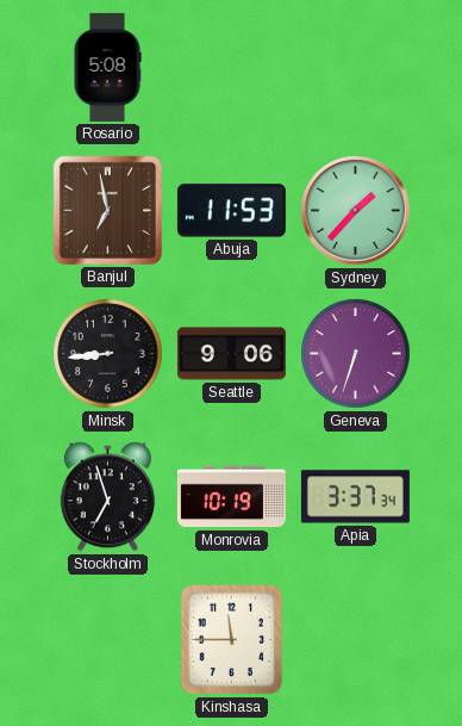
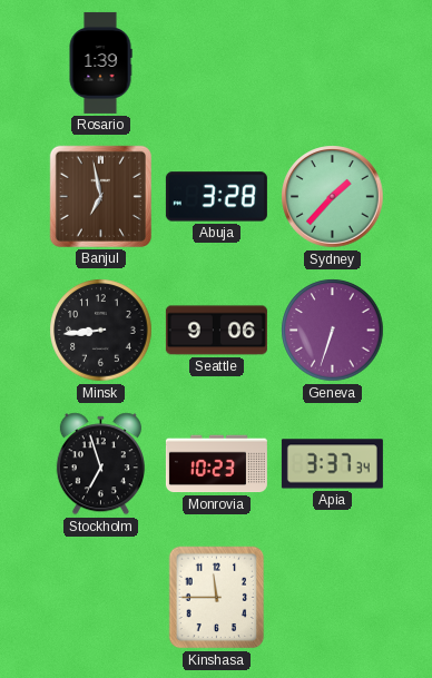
Rosario: 5:08 -> 1:39
Abuja: 11:53 -> 3:28
Monrovia: 10:19 -> 10:23
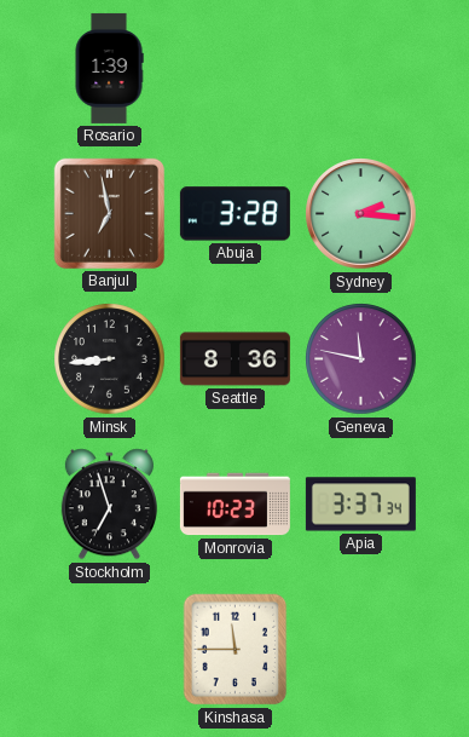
Sydney: 1:37 -> 2:16
Seattle: 9:06 -> 8:36
Geneva: 6:33 -> 11:47
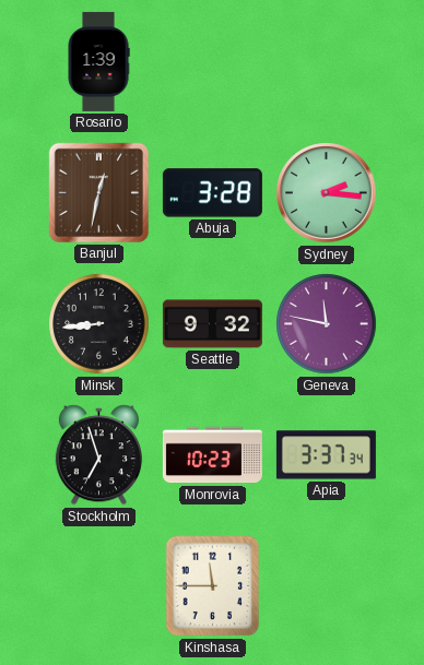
Banjul: 6:58 -> 12:32
Seattle: 8:36 -> 9:32
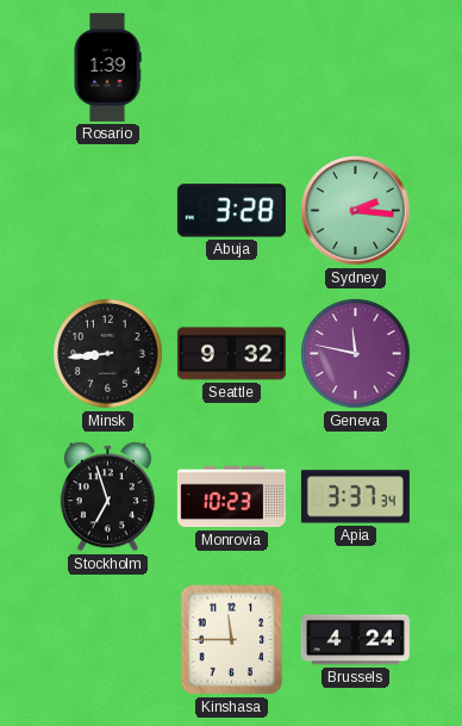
Banjul: 12:32 -> none
Brussels: none -> 4:24
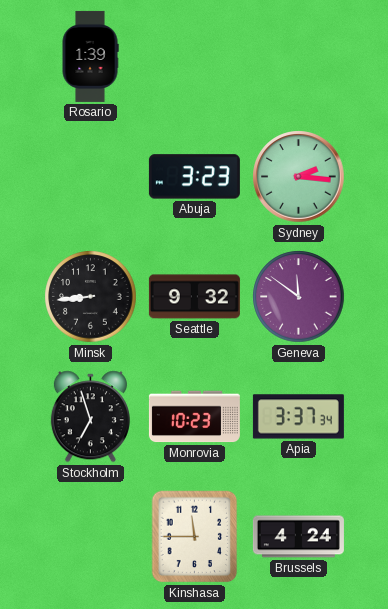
Abuja: 3:28 -> 3:23
Geneva: 11:47 -> 11:51
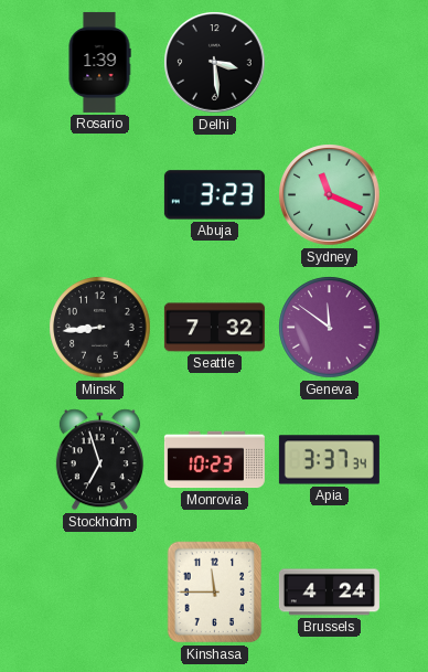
Delhi: none -> 3:29
Sydney: 2:16 -> 11:19
Seattle: 9:32 -> 7:32
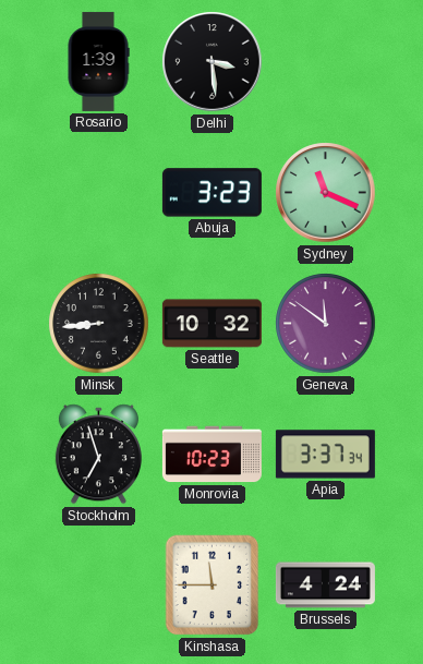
Seattle: 7:32 -> 10:32
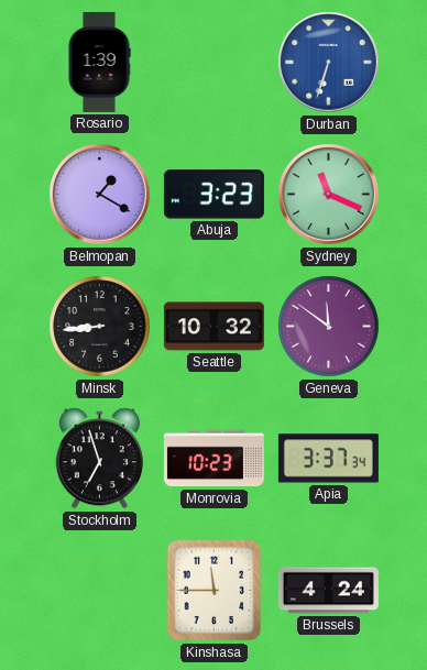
Delhi: 3:29 -> none
Durban: none -> 6:33
Belmopan: none -> 1:20
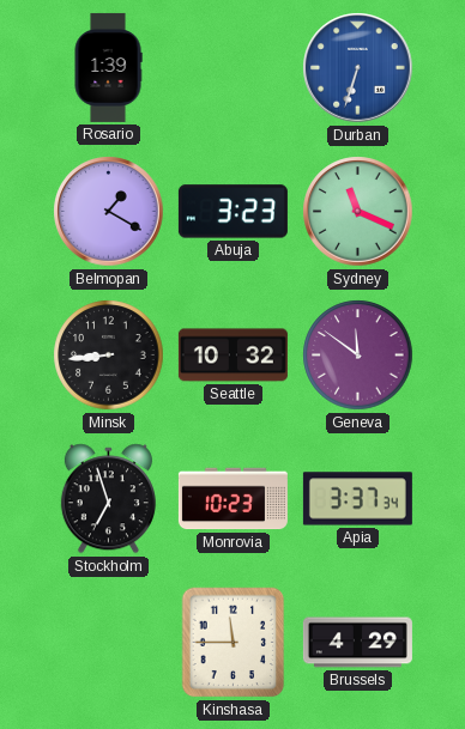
Brussels: 4:24 -> 4:29
